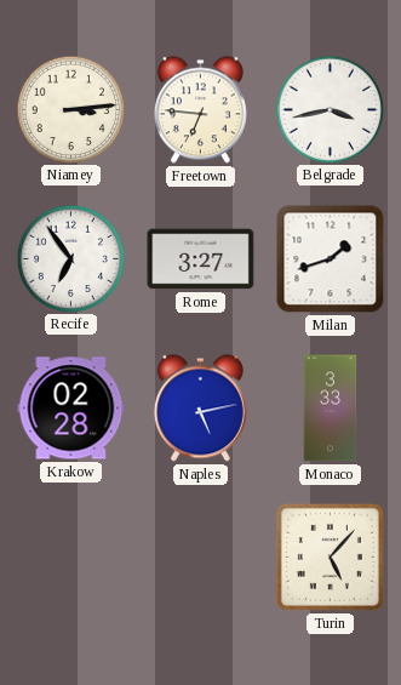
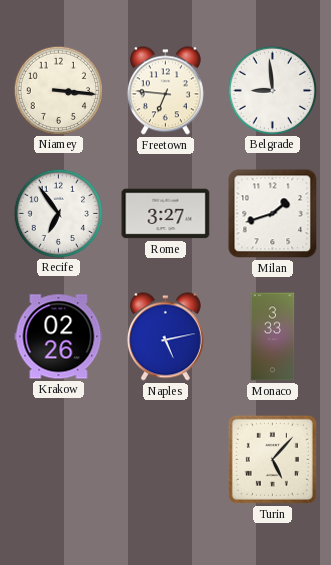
Niamey: 3:14 -> 3:16
Belgrade: 3:43 -> 8:59
Krakow: 02:28 -> 02:26
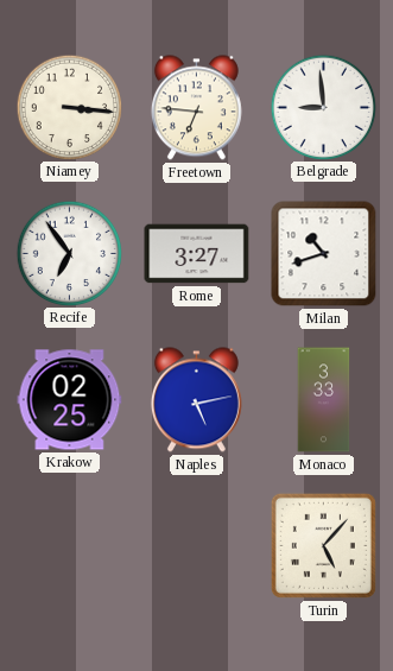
Milan: 1:42 -> 10:42
Krakow: 02:26 -> 02:25
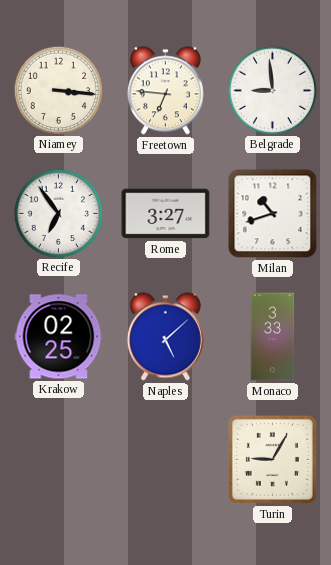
Naples: 5:13 -> 5:08
Turin: 5:07 -> 9:05
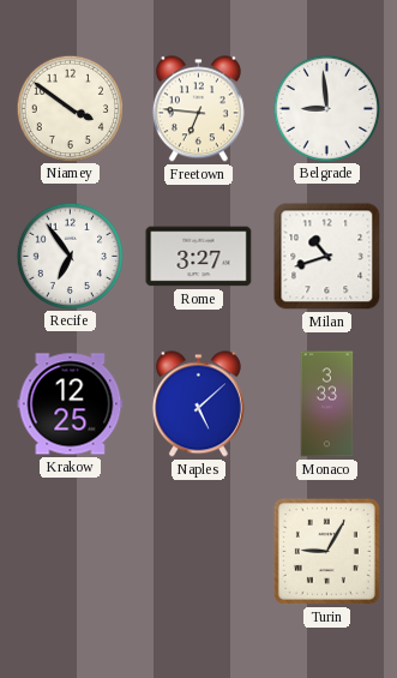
Niamey: 3:16 -> 3:51
Krakow: 02:25 -> 12:25
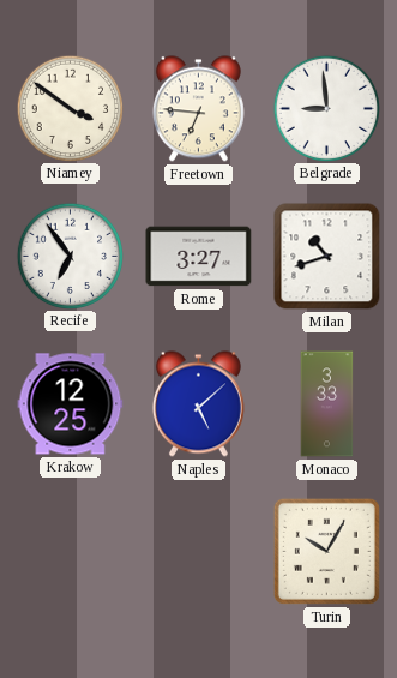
Turin: 9:05 -> 10:05
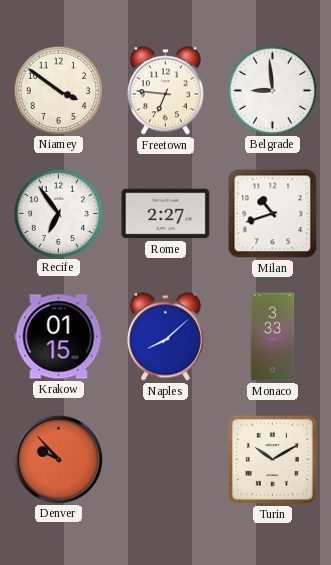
Rome: 3:27 -> 2:27
Krakow: 12:25 -> 01:15
Naples: 5:08 -> 8:08
Denver: none -> 9:53
Turin: 10:05 -> 10:10
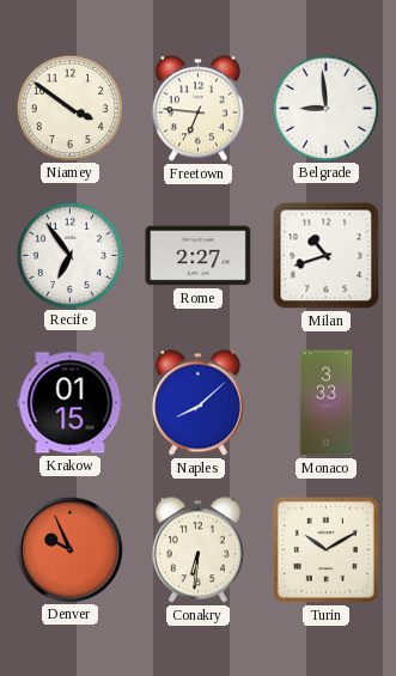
Denver: 9:53 -> 9:56
Conakry: none -> 6:31
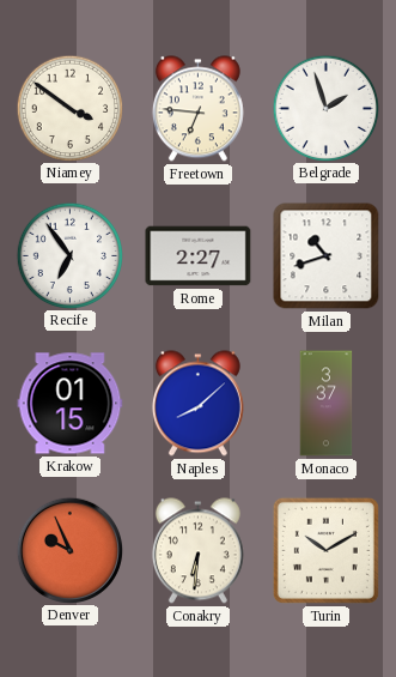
Belgrade: 8:59 -> 1:57
Monaco: 3:33 -> 3:37
